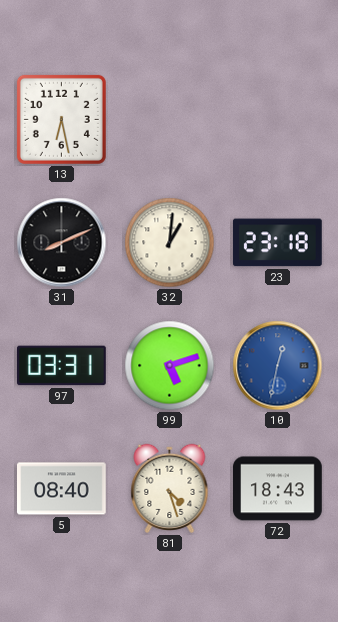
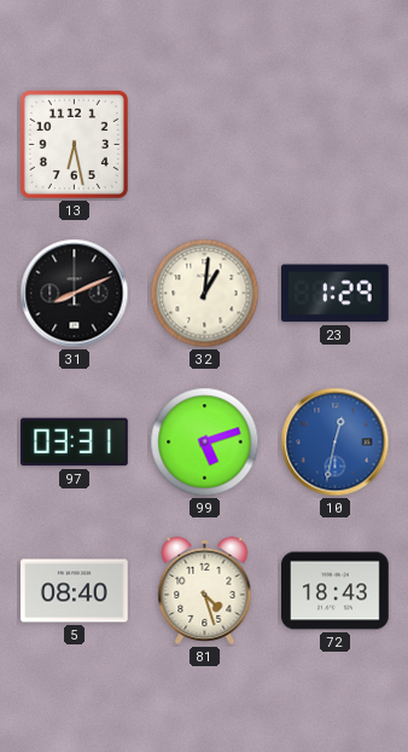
23: 23:18 -> 1:29
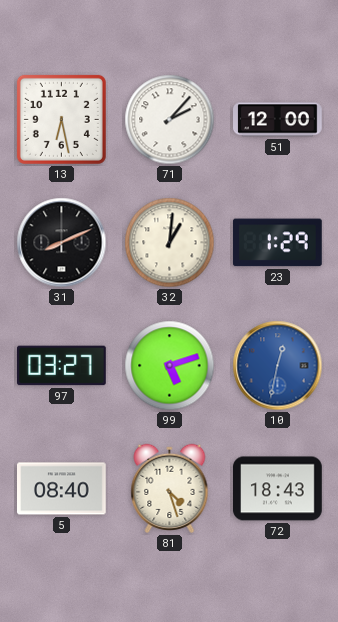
71: none -> 2:07
51: none -> 12:00
97: 03:31 -> 03:27
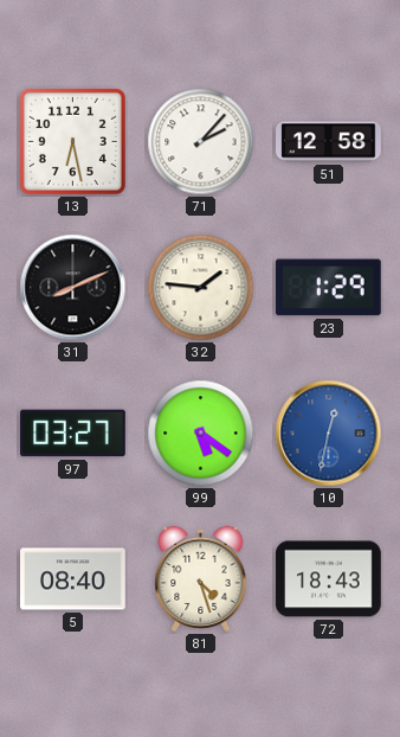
51: 12:00 -> 12:58
32: 1:01 -> 1:46
99: 5:12 -> 5:21
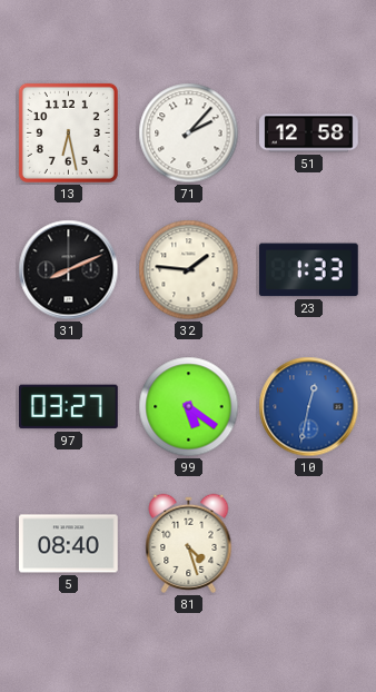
23: 1:29 -> 1:33
72: 18:43 -> none
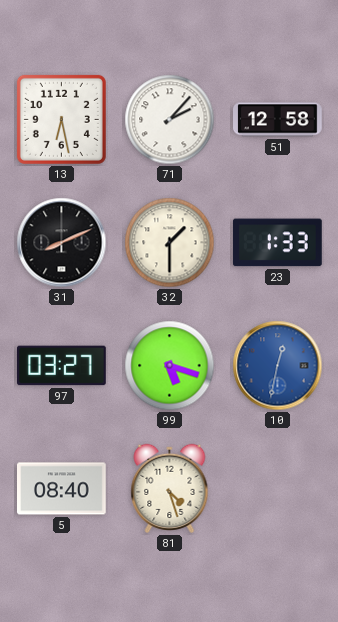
32: 1:46 -> 1:30
99: 5:21 -> 5:18
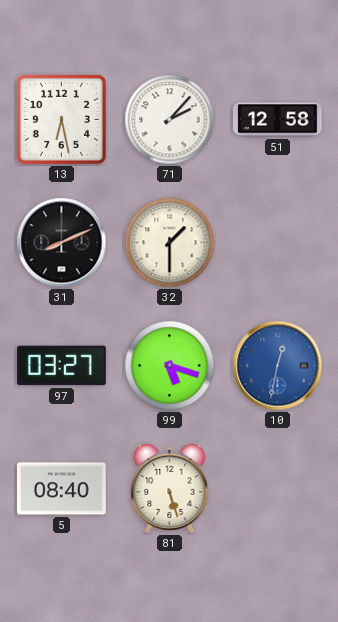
23: 1:33 -> none
81: 4:27 -> 5:27
